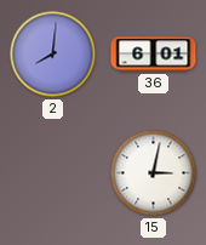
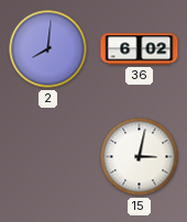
36: 6:01 -> 6:02
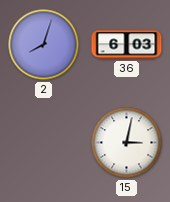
2: 8:01 -> 8:03
36: 6:02 -> 6:03
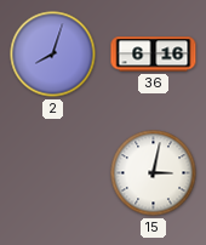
36: 6:03 -> 6:16
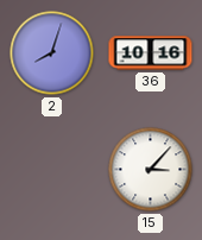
36: 6:16 -> 10:16
15: 3:02 -> 3:07
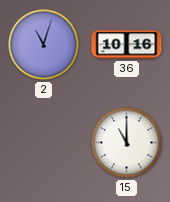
2: 8:03 -> 11:03
15: 3:07 -> 11:00
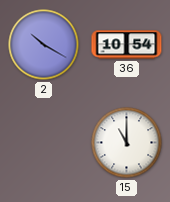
2: 11:03 -> 10:20
36: 10:16 -> 10:54
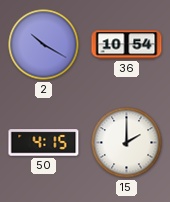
50: none -> 4:15
15: 11:00 -> 2:00
